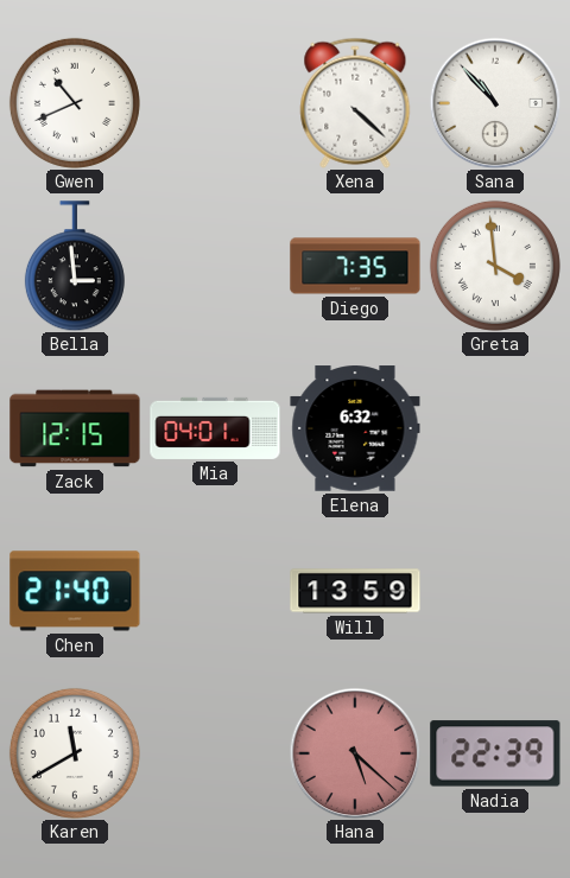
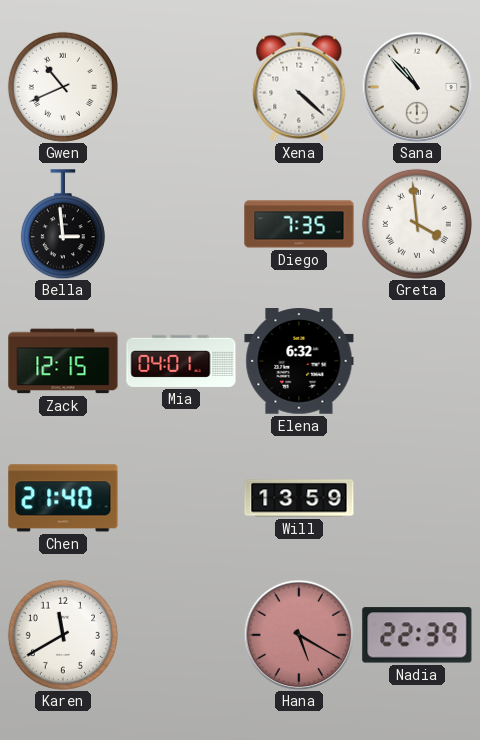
Hana: 5:22 -> 5:20
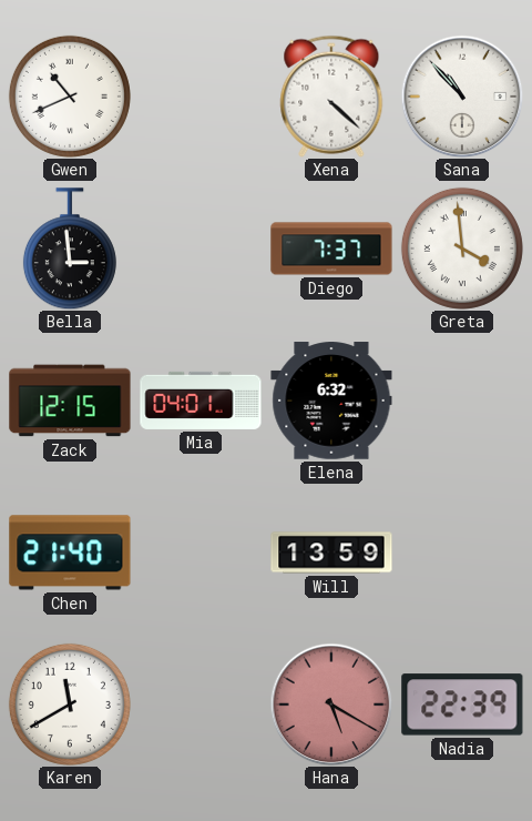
Diego: 7:35 -> 7:37
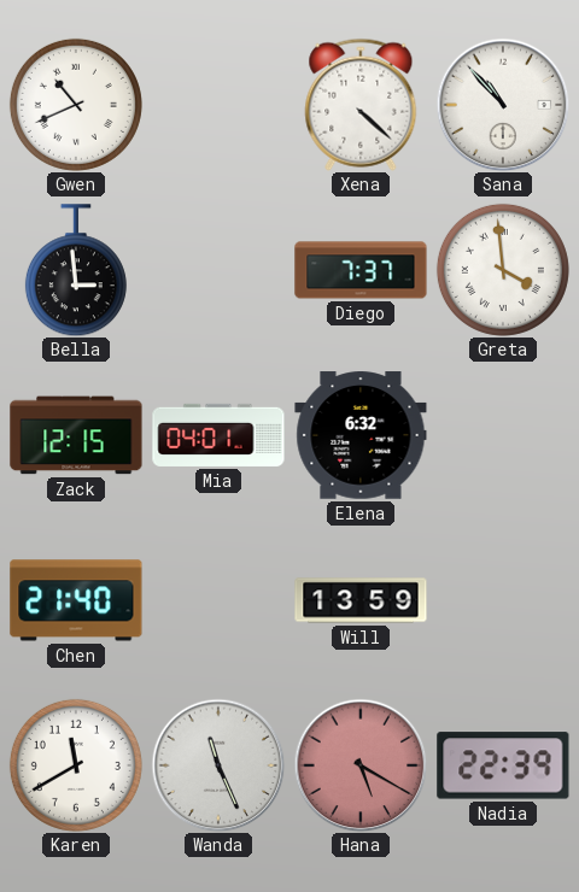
Wanda: none -> 11:26
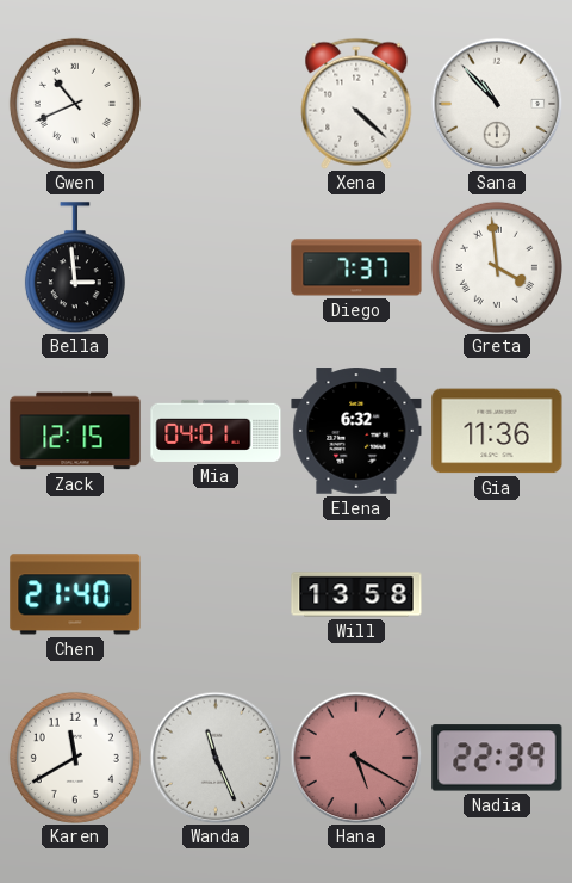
Gia: none -> 11:36
Will: 13:59 -> 13:58
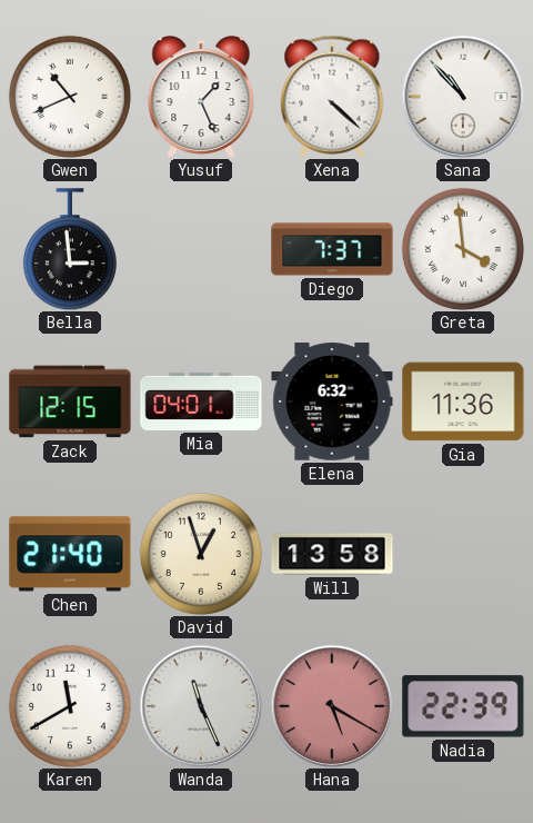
Yusuf: none -> 1:26
David: none -> 12:57
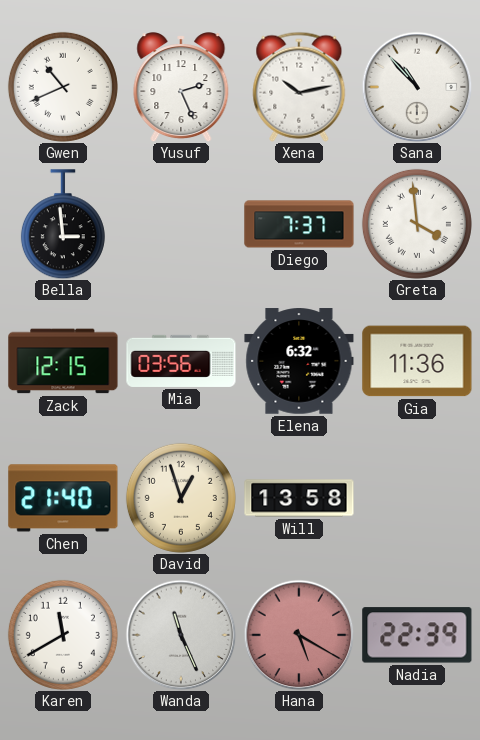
Yusuf: 1:26 -> 2:26
Xena: 4:22 -> 10:13
Mia: 04:01 -> 03:56
